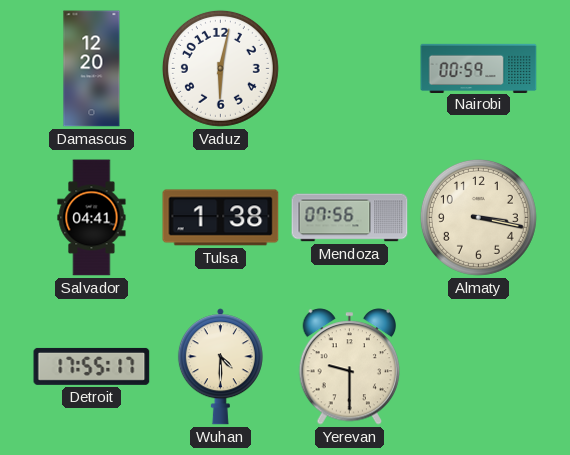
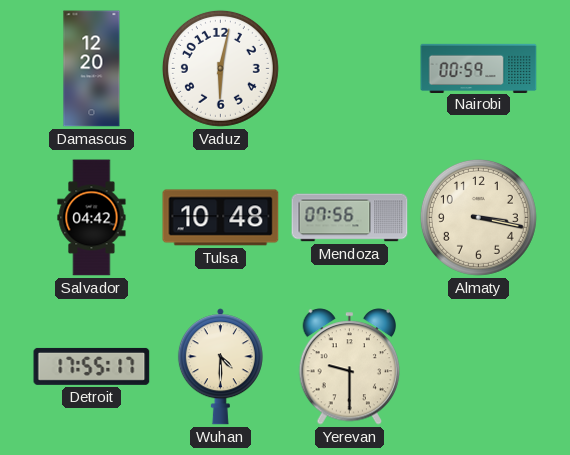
Salvador: 04:41 -> 04:42
Tulsa: 1:38 -> 10:48
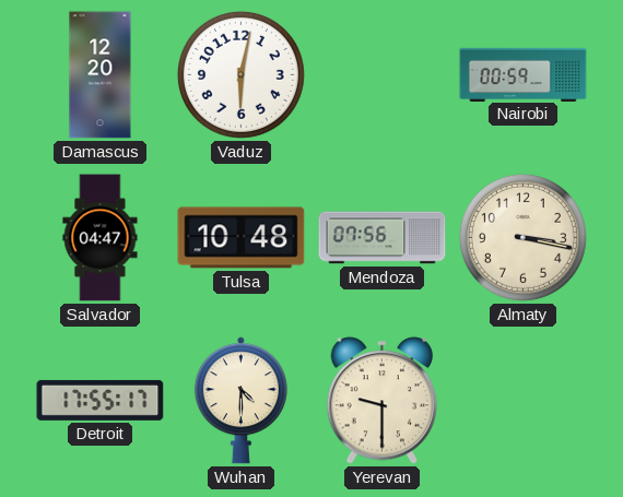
Salvador: 04:42 -> 04:47
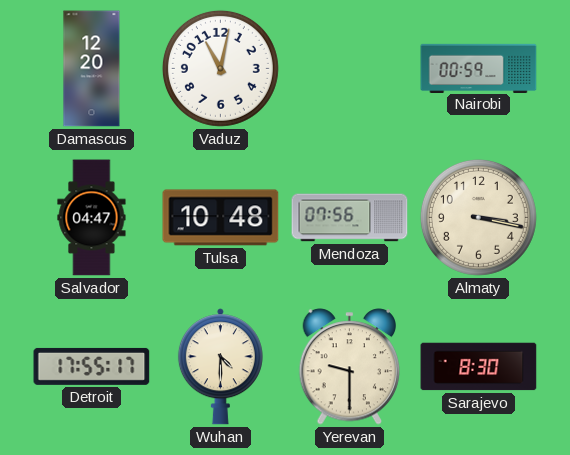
Vaduz: 6:02 -> 11:02
Sarajevo: none -> 8:30
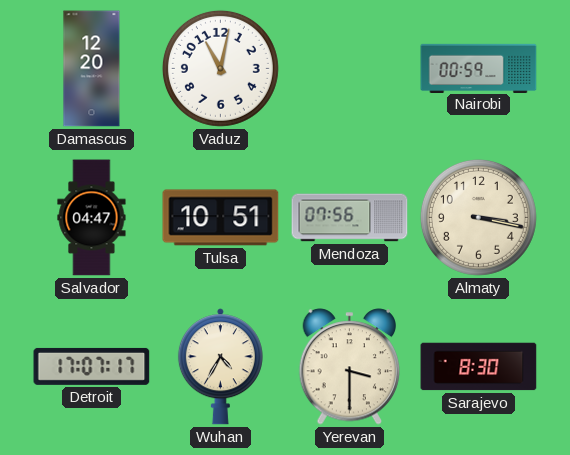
Tulsa: 10:48 -> 10:51
Detroit: 17:55 -> 17:07
Wuhan: 4:30 -> 4:35
Yerevan: 9:30 -> 3:30
